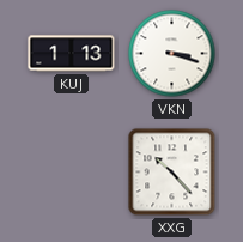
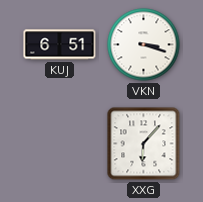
KUJ: 1:13 -> 6:51
XXG: 10:23 -> 6:07
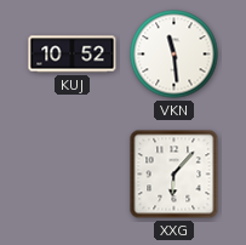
KUJ: 6:51 -> 10:52
VKN: 3:18 -> 11:29
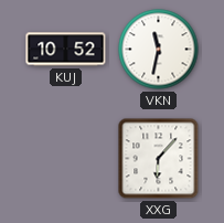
VKN: 11:29 -> 11:32
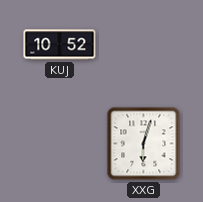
VKN: 11:32 -> none
XXG: 6:07 -> 6:03
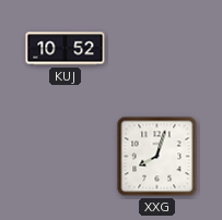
XXG: 6:03 -> 8:03
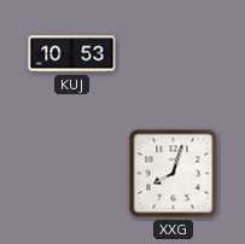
KUJ: 10:52 -> 10:53
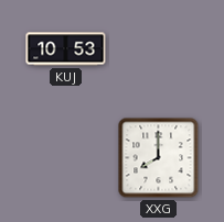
XXG: 8:03 -> 8:00
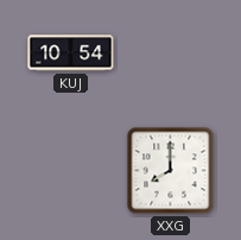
KUJ: 10:53 -> 10:54
